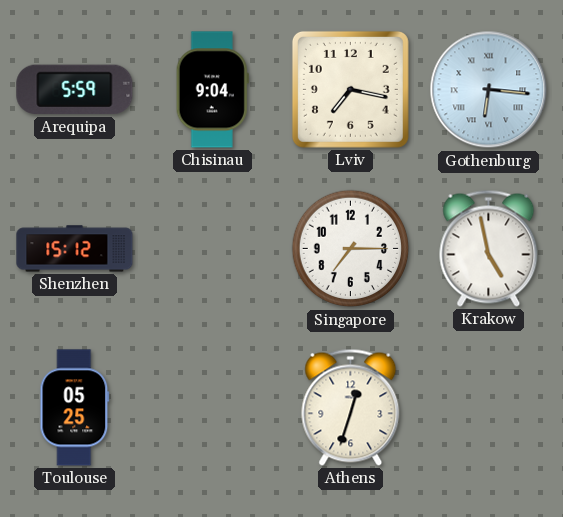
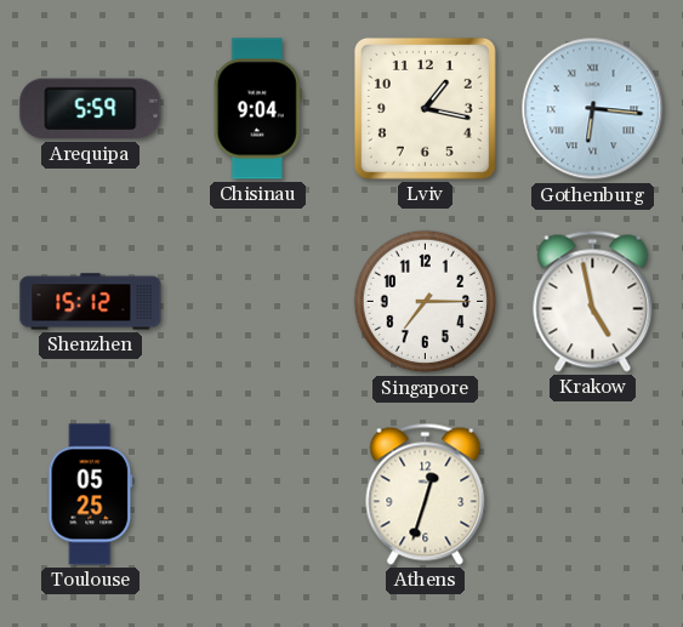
Lviv: 7:17 -> 1:17
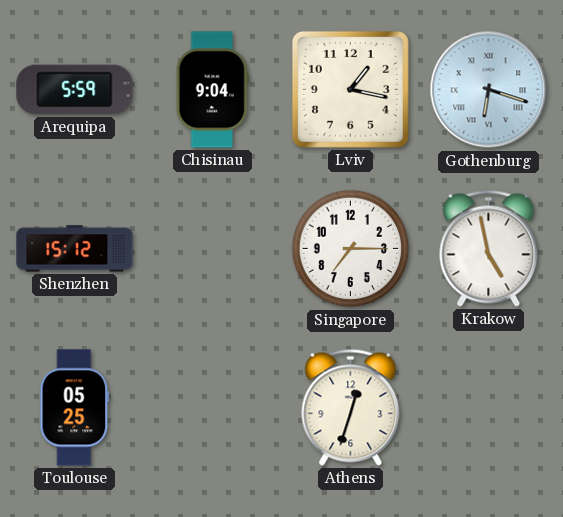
Gothenburg: 6:16 -> 6:18
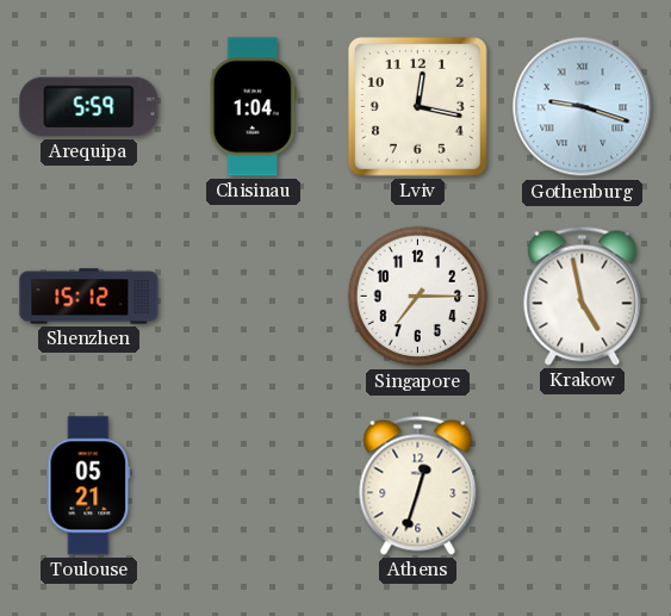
Chisinau: 9:04 -> 1:04
Lviv: 1:17 -> 12:17
Gothenburg: 6:18 -> 9:18
Toulouse: 05:25 -> 05:21
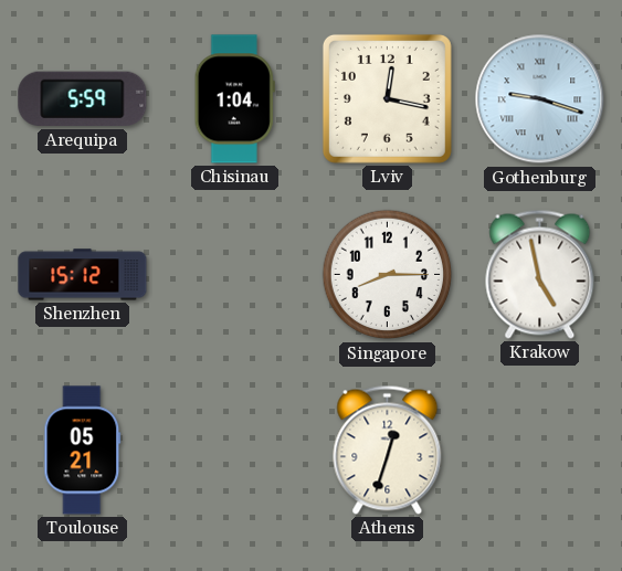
Singapore: 7:15 -> 8:15
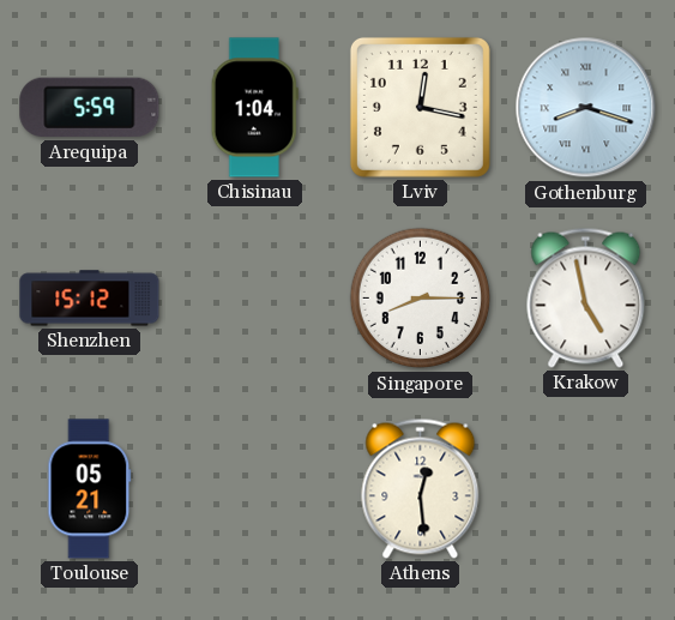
Gothenburg: 9:18 -> 8:18
Athens: 12:33 -> 12:29
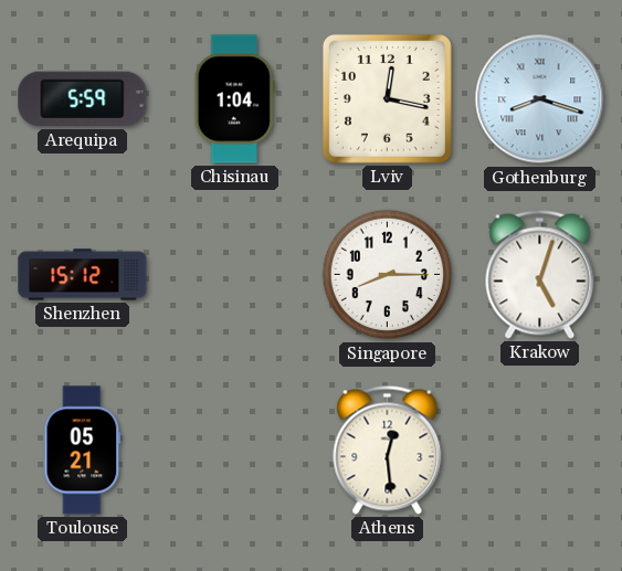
Krakow: 4:58 -> 5:03
